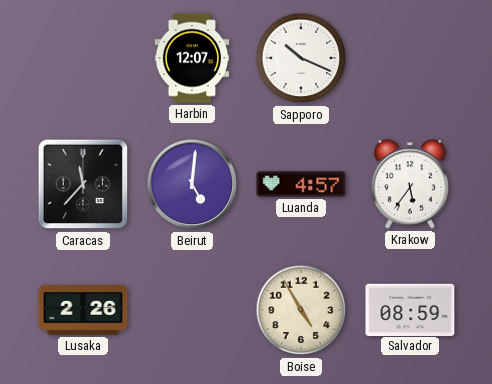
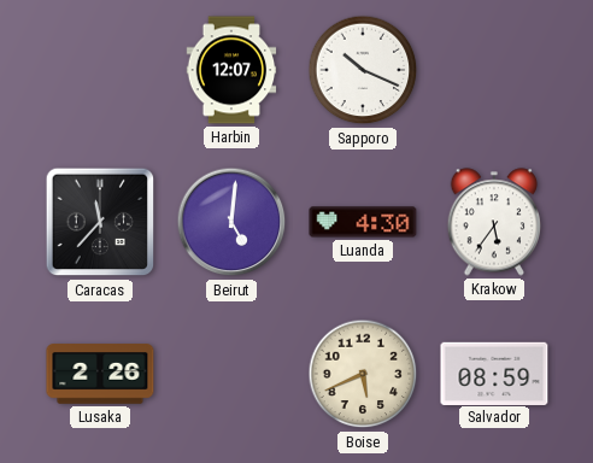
Luanda: 4:57 -> 4:30
Boise: 4:55 -> 5:41
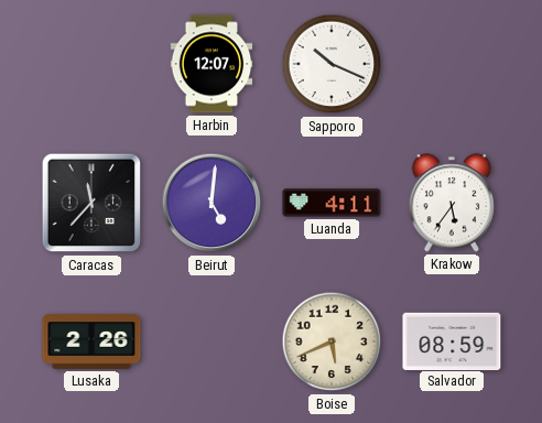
Luanda: 4:30 -> 4:11
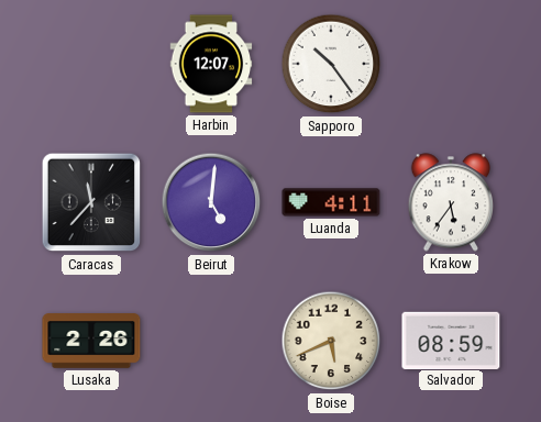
Sapporo: 10:19 -> 10:24
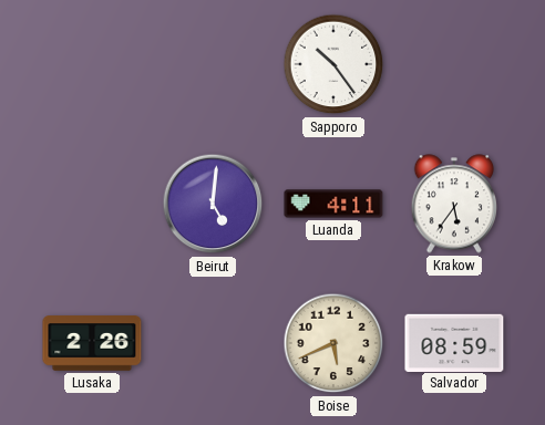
Harbin: 12:07 -> none
Caracas: 11:37 -> none
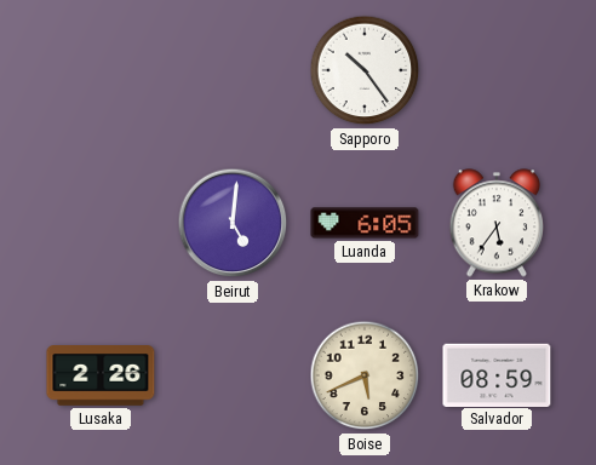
Luanda: 4:11 -> 6:05
